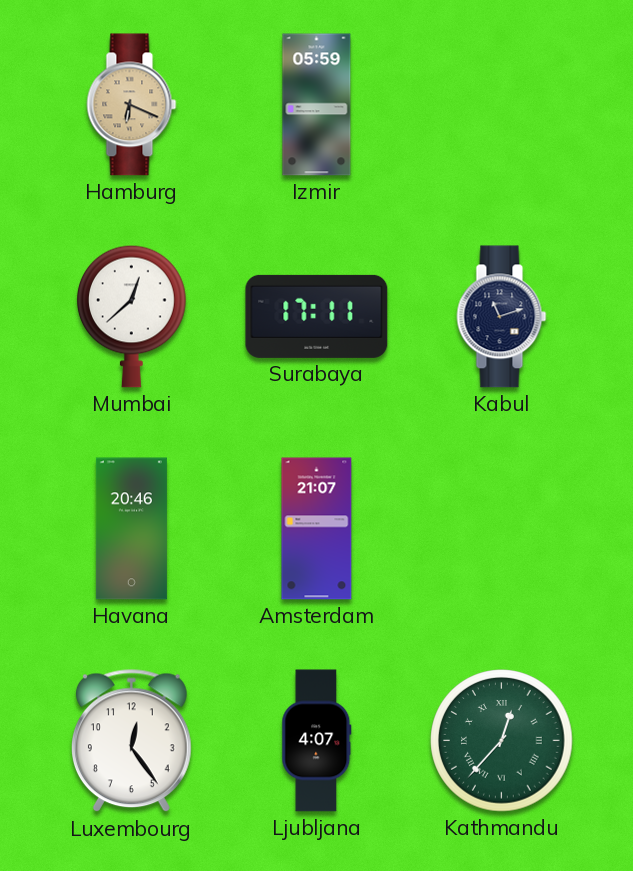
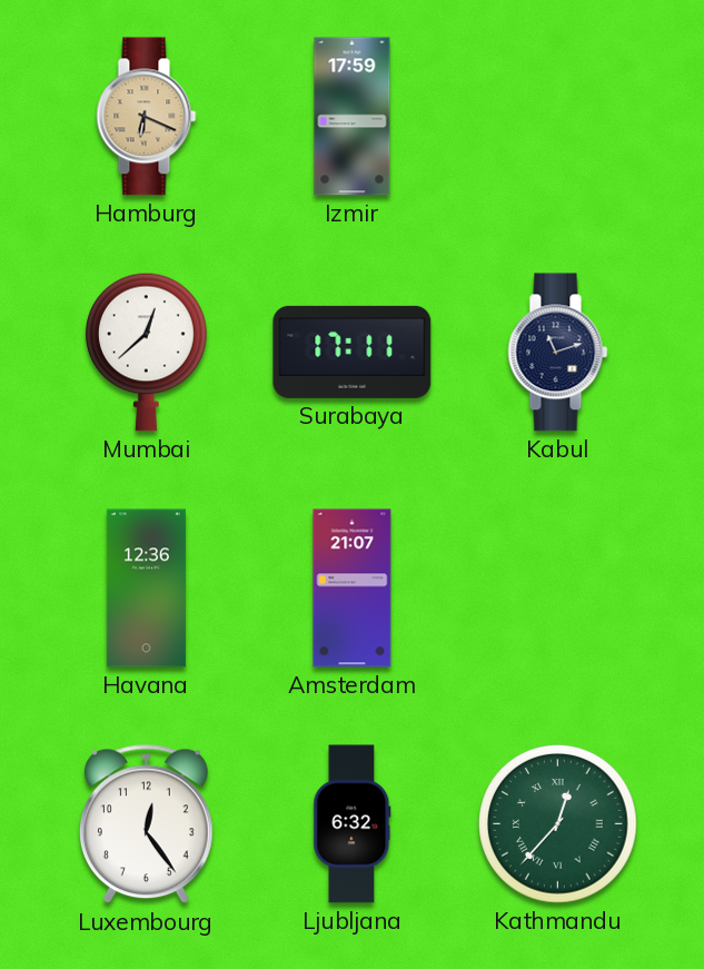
Izmir: 05:59 -> 17:59
Havana: 20:46 -> 12:36
Ljubljana: 4:07 -> 6:32
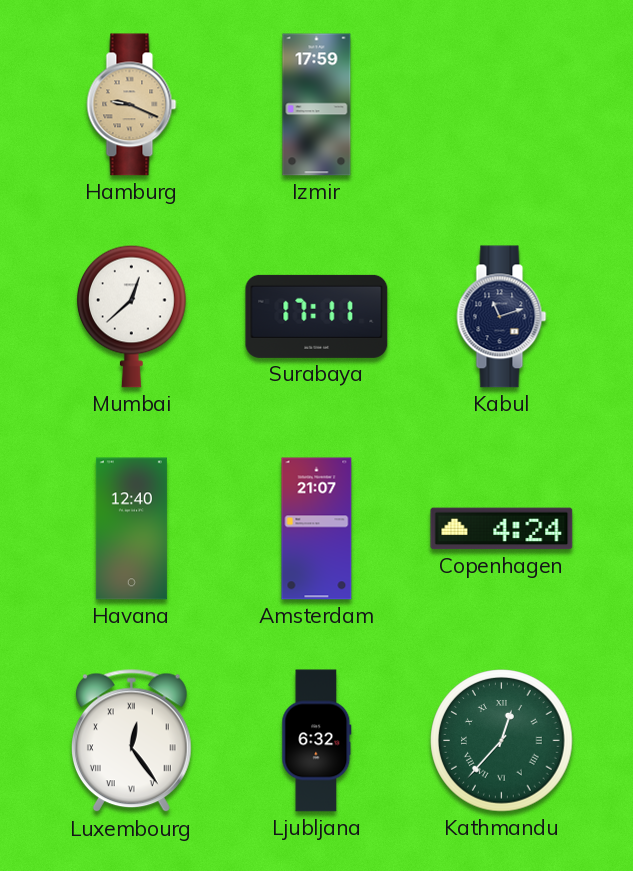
Hamburg: 6:19 -> 9:19
Havana: 12:36 -> 12:40
Copenhagen: none -> 4:24
Luxembourg numerals: Arabic -> Roman
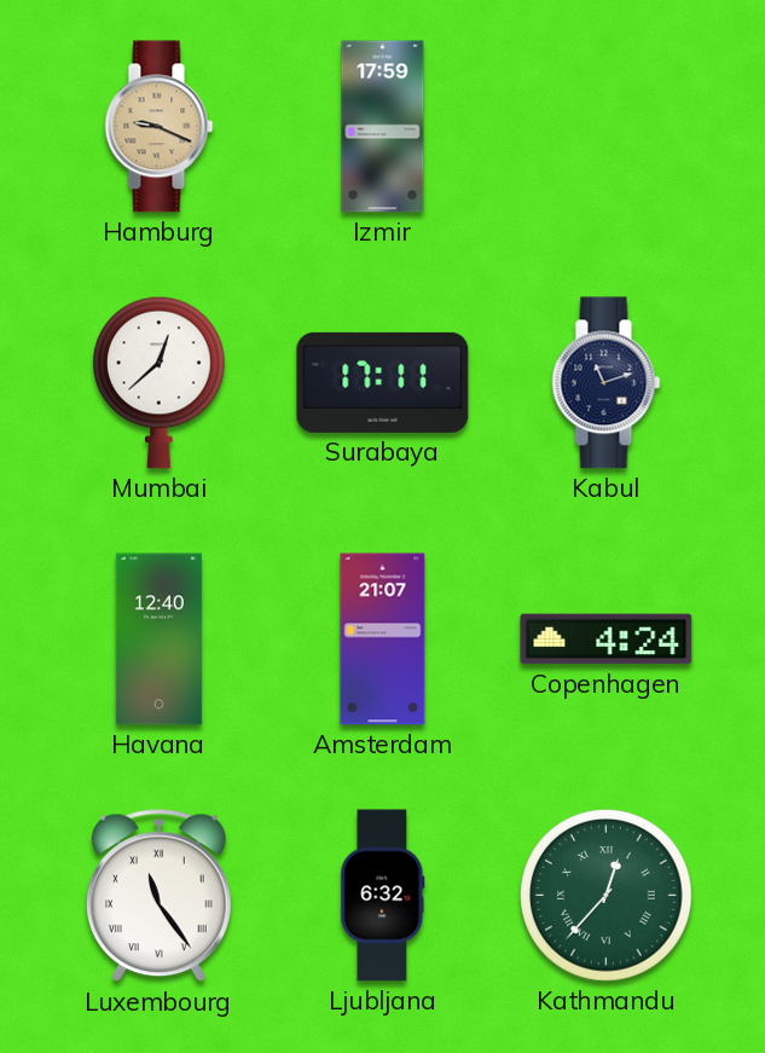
Luxembourg: 12:24 -> 11:24
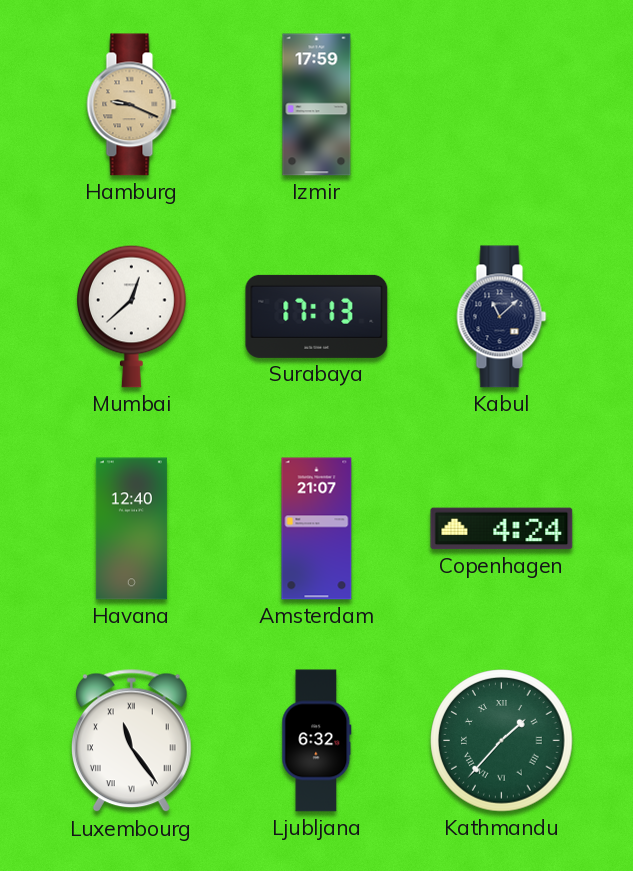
Surabaya: 17:11 -> 17:13
Kabul: 11:12 -> 11:08
Kathmandu: 12:37 -> 1:37
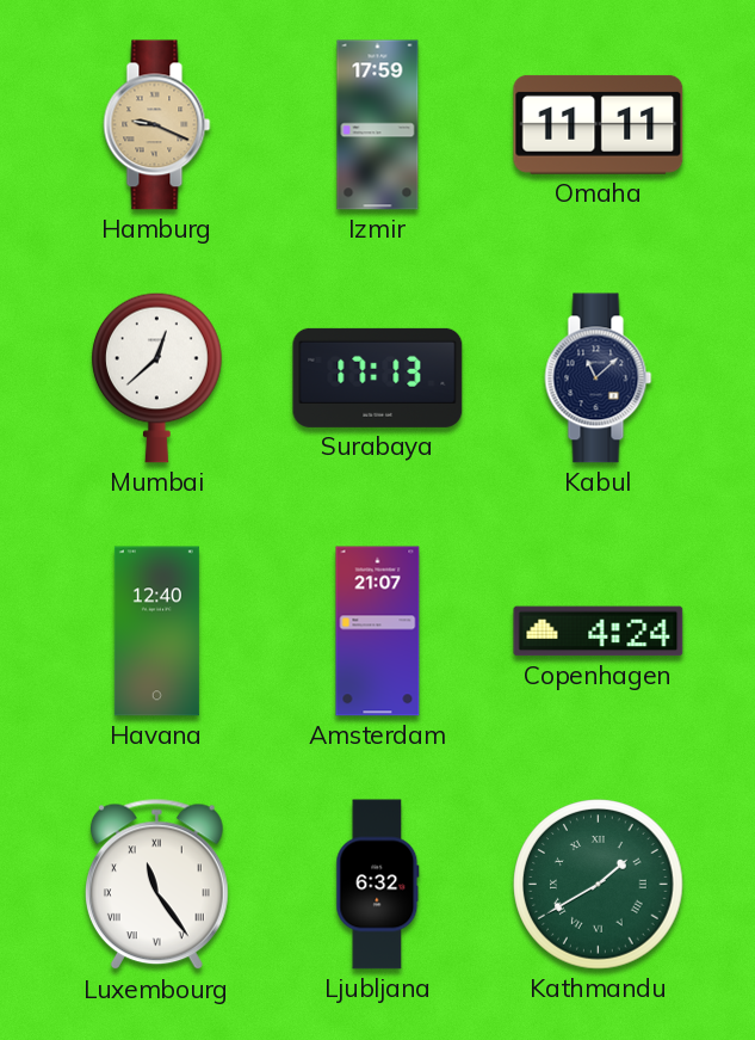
Omaha: none -> 11:11
Kathmandu: 1:37 -> 1:40
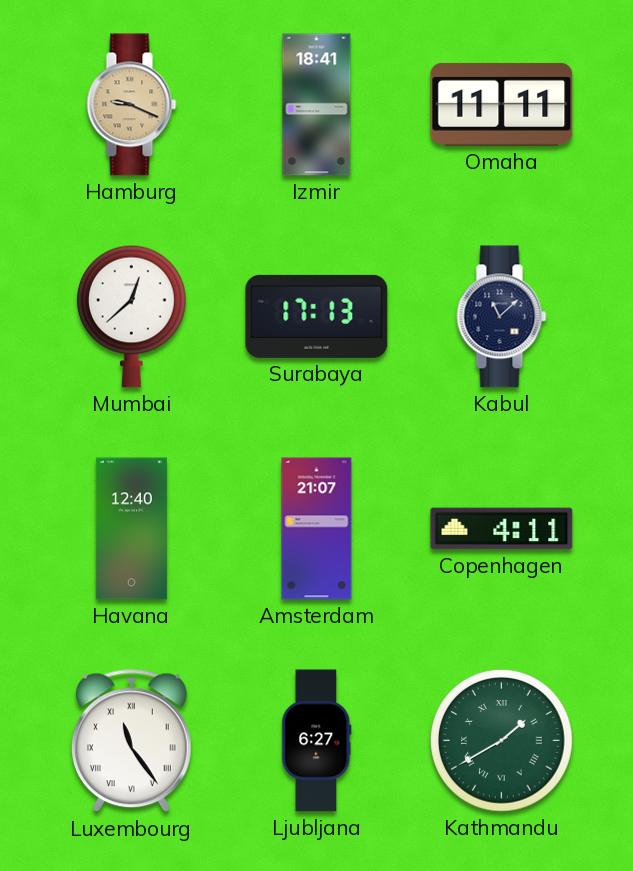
Izmir: 17:59 -> 18:41
Copenhagen: 4:24 -> 4:11
Ljubljana: 6:32 -> 6:27
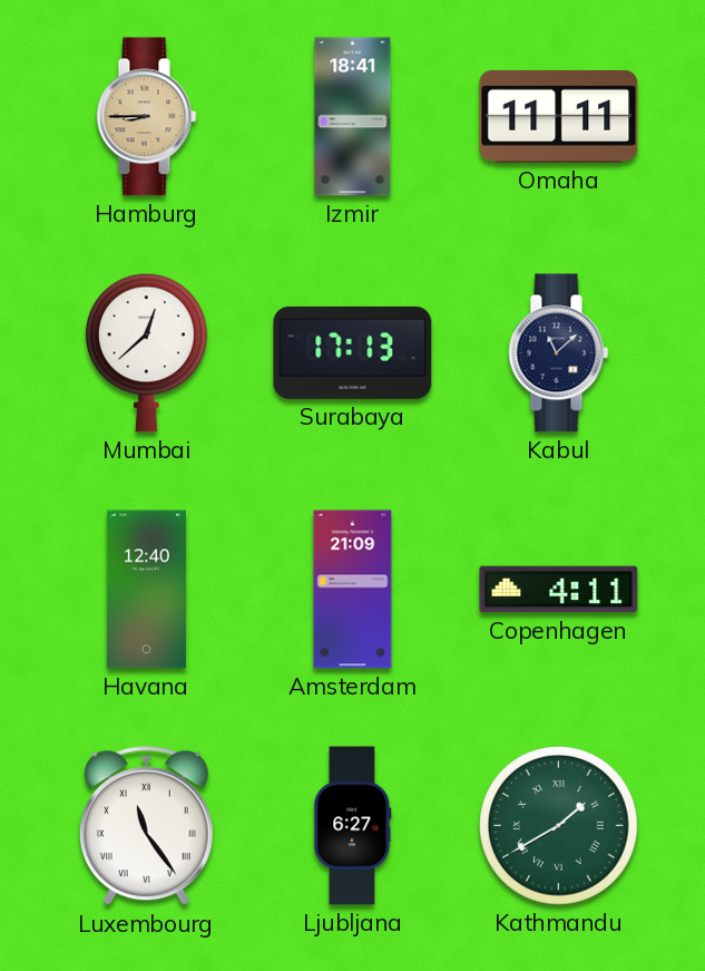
Hamburg: 9:19 -> 8:45
Amsterdam: 21:07 -> 21:09
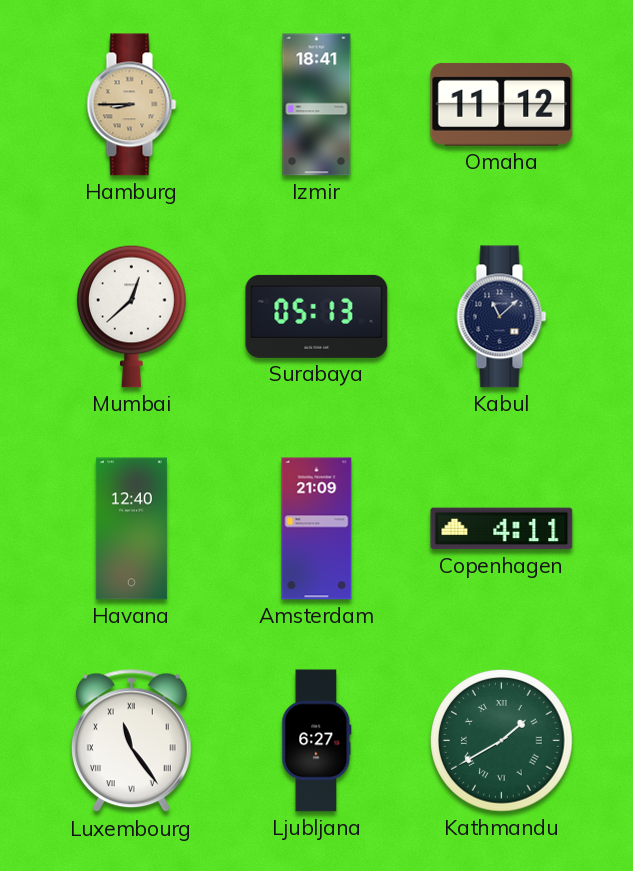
Omaha: 11:11 -> 11:12
Surabaya: 17:13 -> 05:13
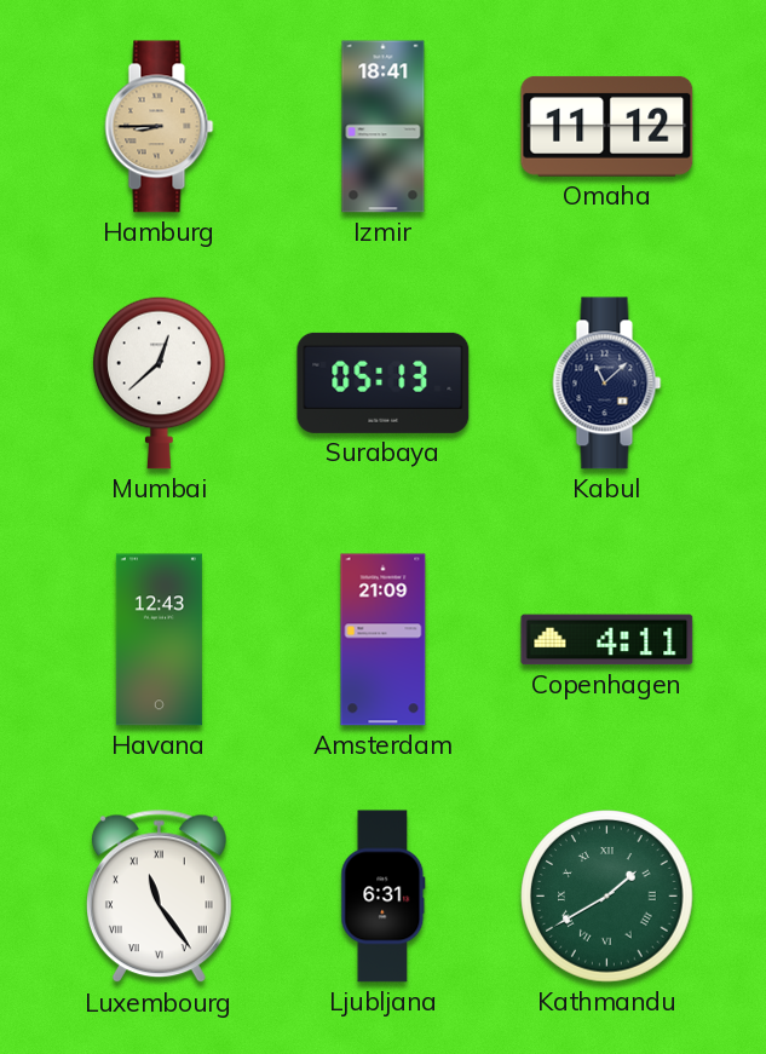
Havana: 12:40 -> 12:43
Ljubljana: 6:27 -> 6:31
